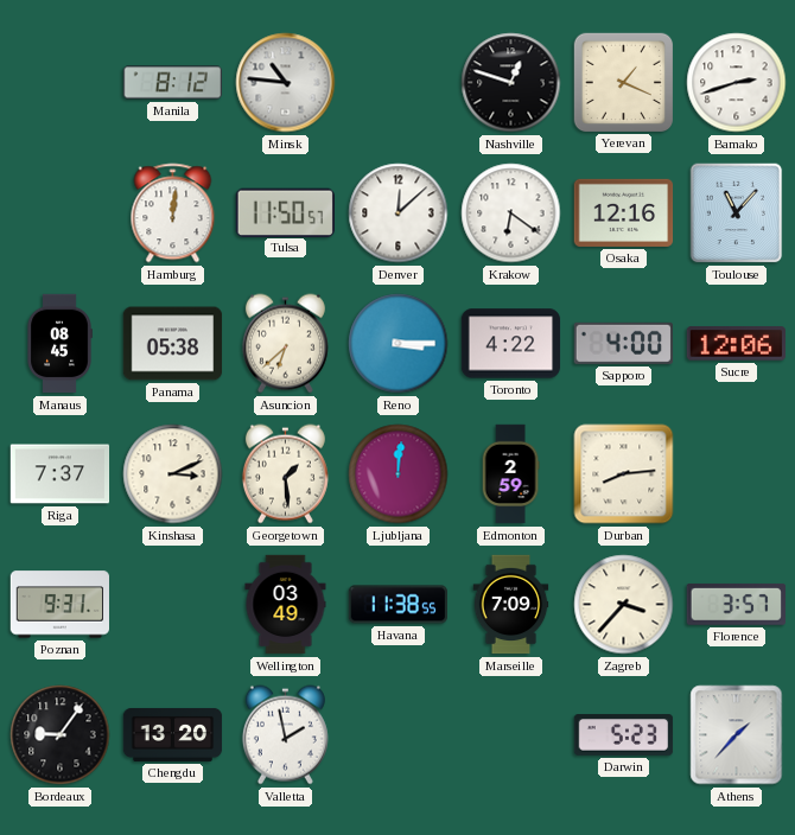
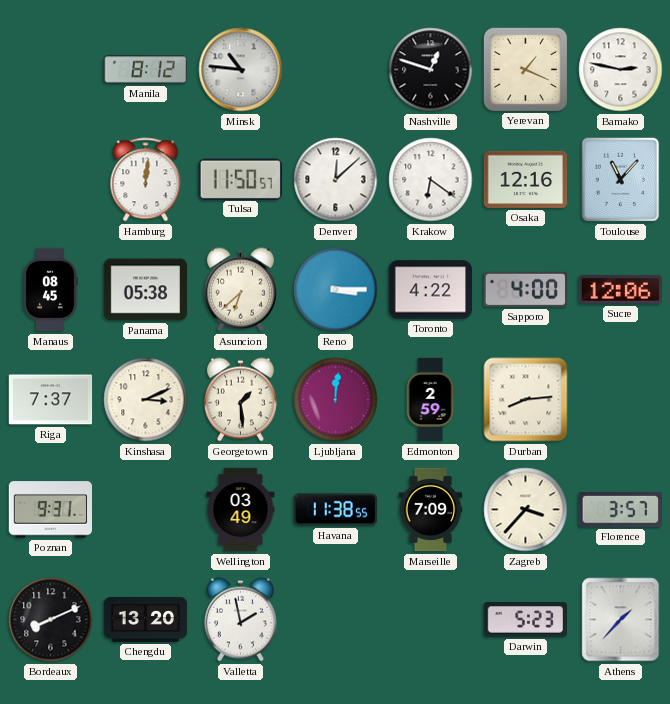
Bamako: 2:42 -> 2:47
Bordeaux: 9:06 -> 8:11
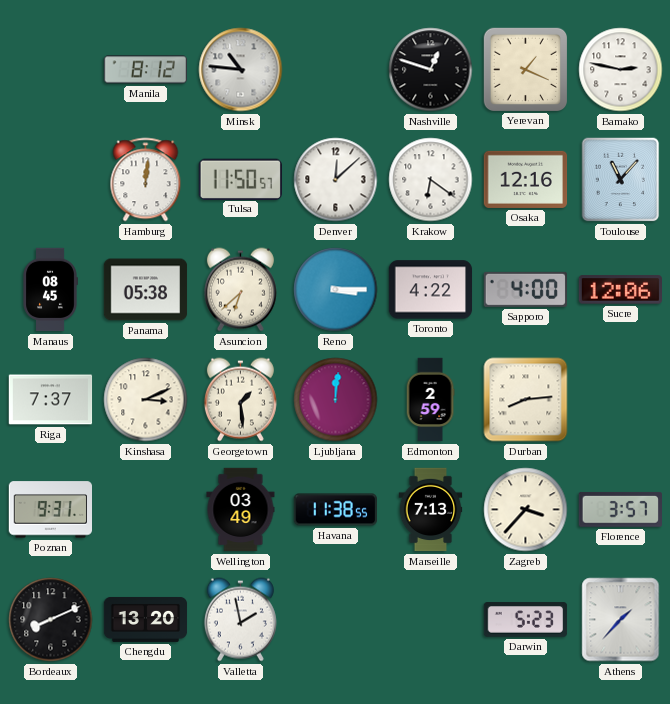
Marseille: 7:09 -> 7:13
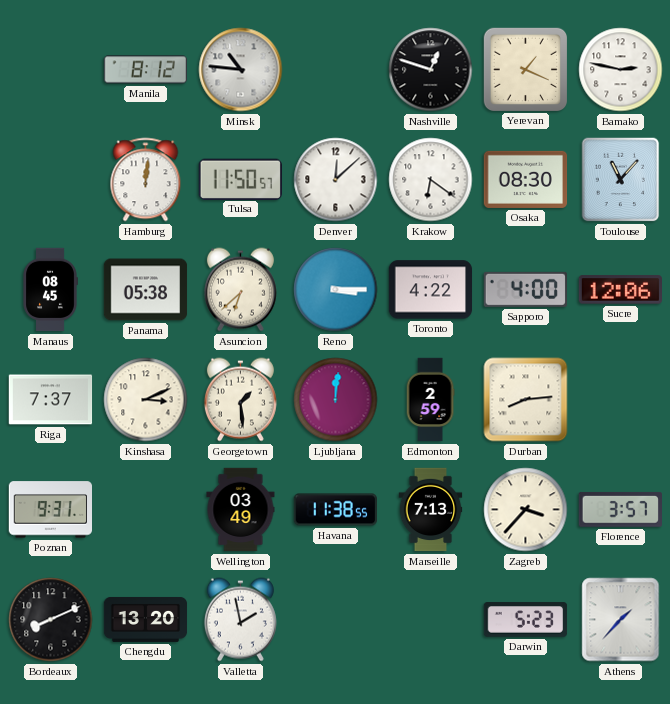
Osaka: 12:16 -> 08:30
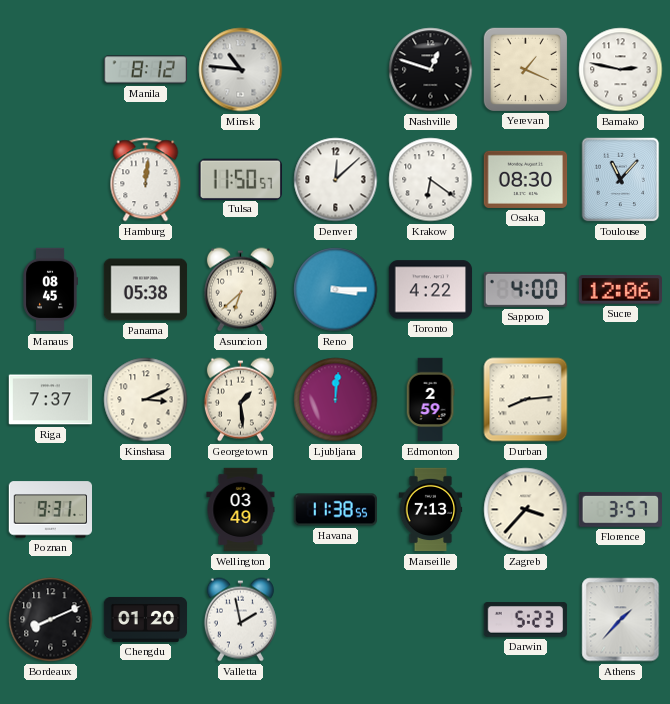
Chengdu: 13:20 -> 01:20
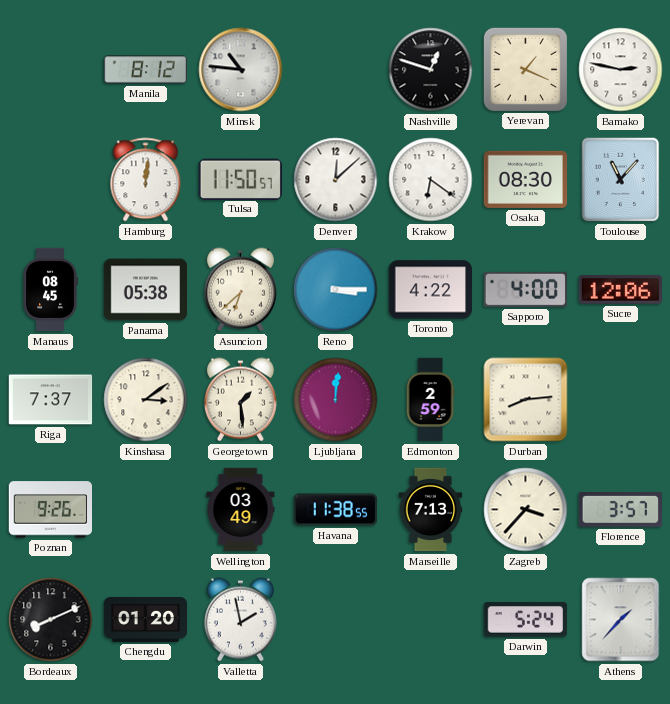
Kinshasa: 3:11 -> 3:09
Poznan: 9:31 -> 9:26
Darwin: 5:23 -> 5:24
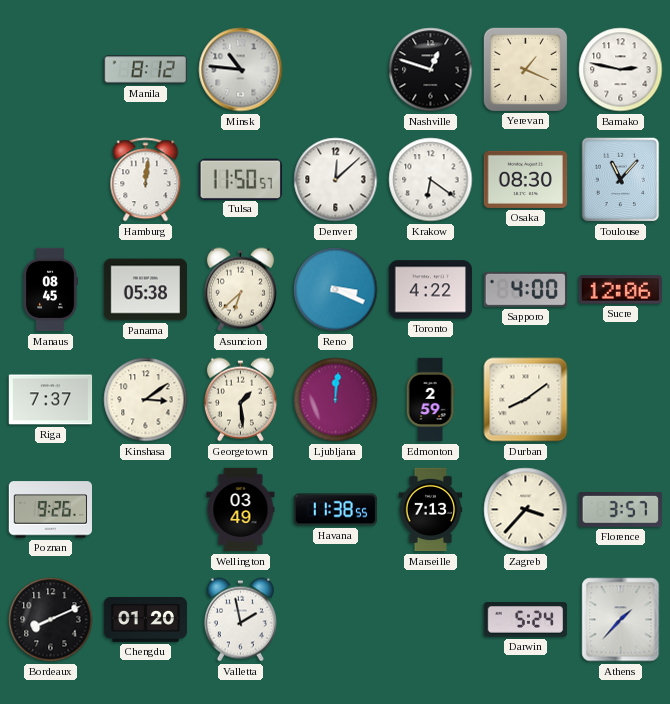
Reno: 3:15 -> 3:19
Durban: 8:14 -> 8:09
